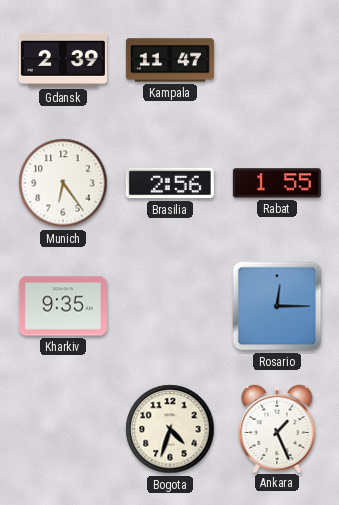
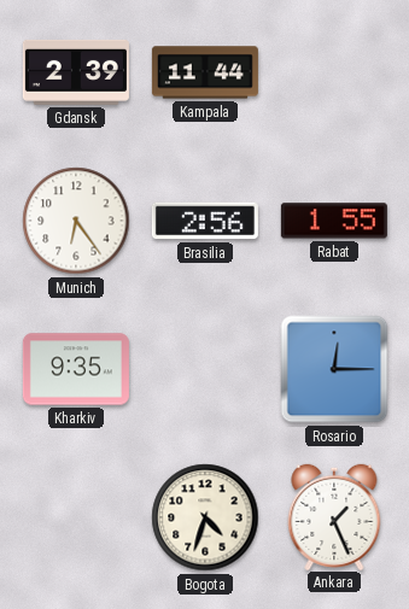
Kampala: 11:47 -> 11:44
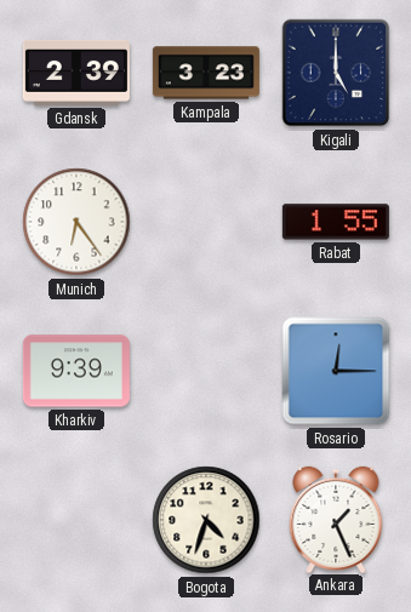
Kampala: 11:44 -> 3:23
Kigali: none -> 5:00
Brasilia: 2:56 -> none
Kharkiv: 9:35 -> 9:39
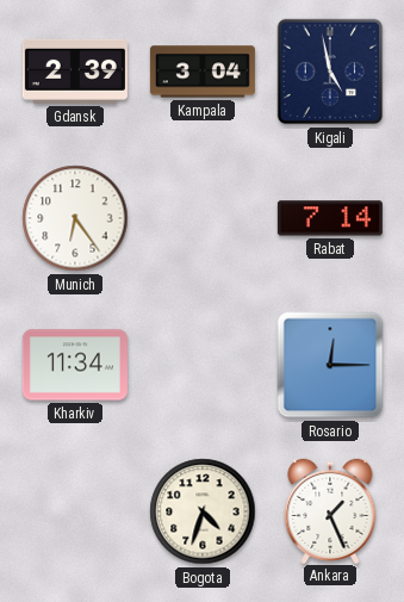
Kampala: 3:23 -> 3:04
Kigali: 5:00 -> 4:58
Rabat: 1:55 -> 7:14
Kharkiv: 9:39 -> 11:34
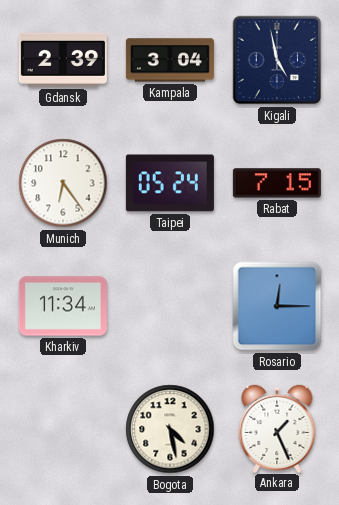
Taipei: none -> 05:24
Rabat: 7:14 -> 7:15
Bogota: 4:33 -> 4:28
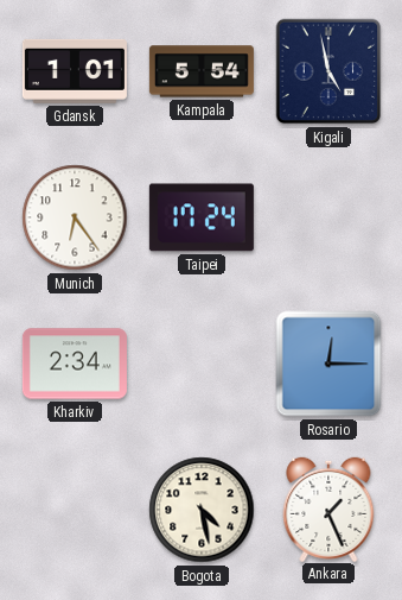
Gdansk: 2:39 -> 1:01
Kampala: 3:04 -> 5:54
Taipei: 05:24 -> 17:24
Rabat: 7:15 -> none
Kharkiv: 11:34 -> 2:34
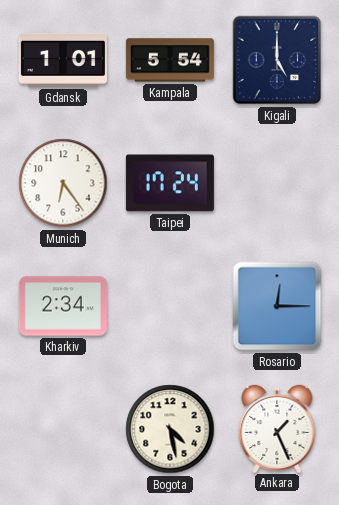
Kigali: 4:58 -> 5:00
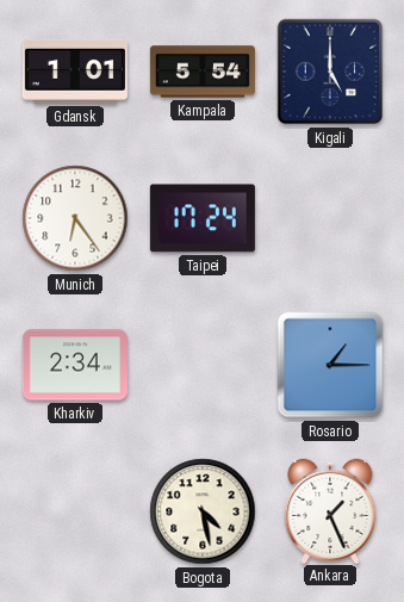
Rosario: 12:15 -> 1:15
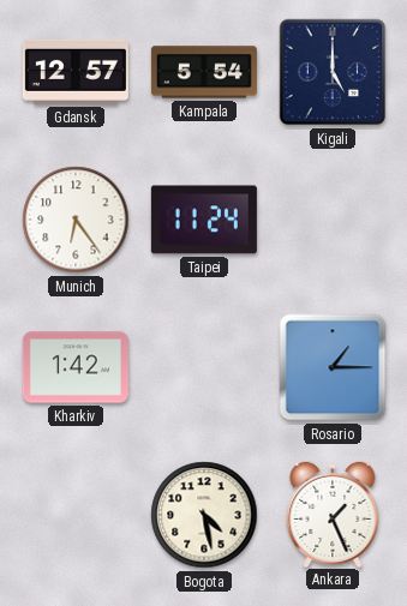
Gdansk: 1:01 -> 12:57
Taipei: 17:24 -> 11:24
Kharkiv: 2:34 -> 1:42
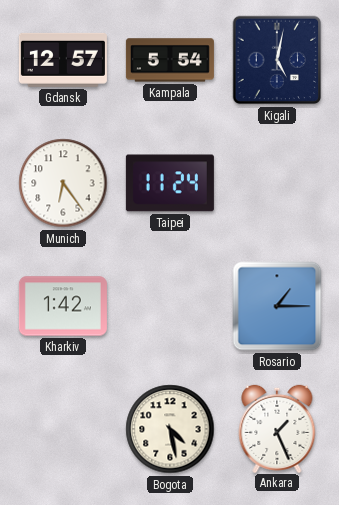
Kigali: 5:00 -> 5:02
